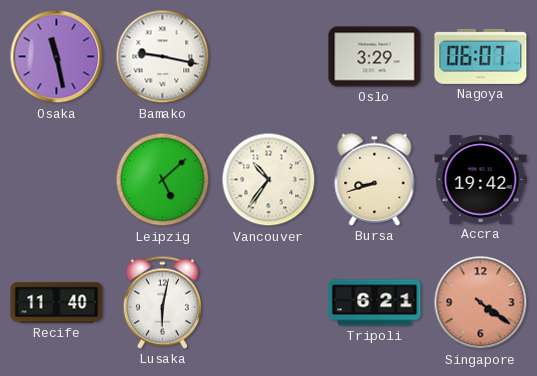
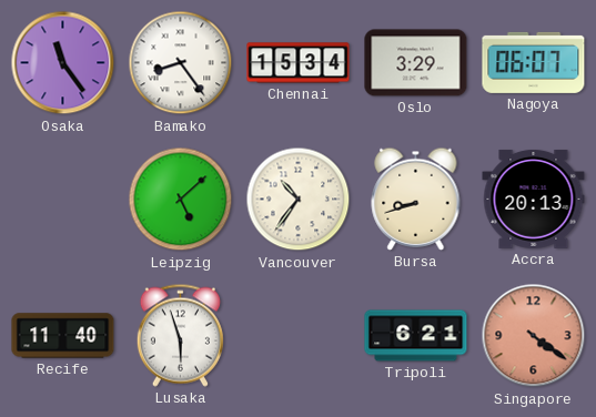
Osaka: 11:28 -> 11:24
Bamako: 9:17 -> 8:24
Chennai: none -> 15:34
Accra: 19:42 -> 20:13
Lusaka: 6:02 -> 5:57
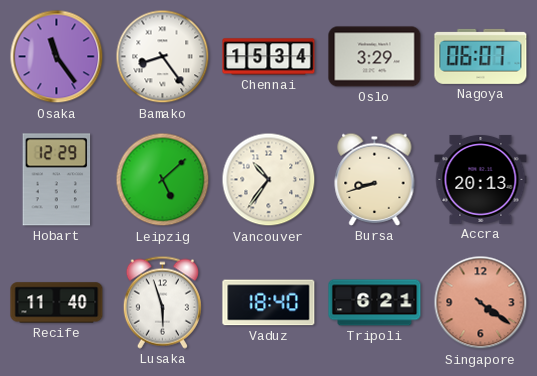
Hobart: none -> 12:29
Vaduz: none -> 18:40
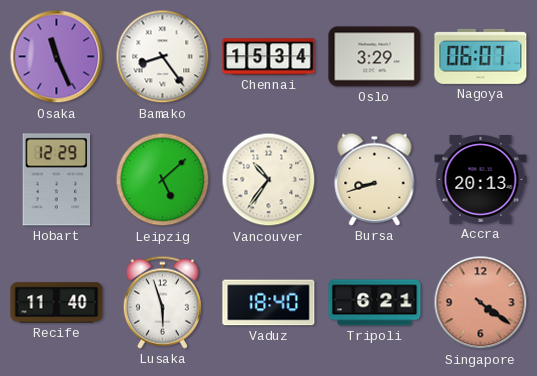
Osaka: 11:24 -> 11:26
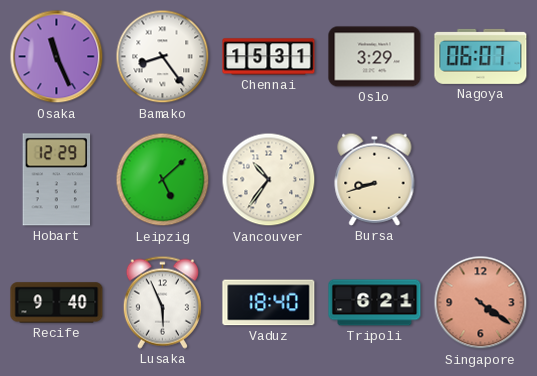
Chennai: 15:34 -> 15:31
Accra: 20:13 -> none
Recife: 11:40 -> 9:40
Lusaka: 5:57 -> 5:56
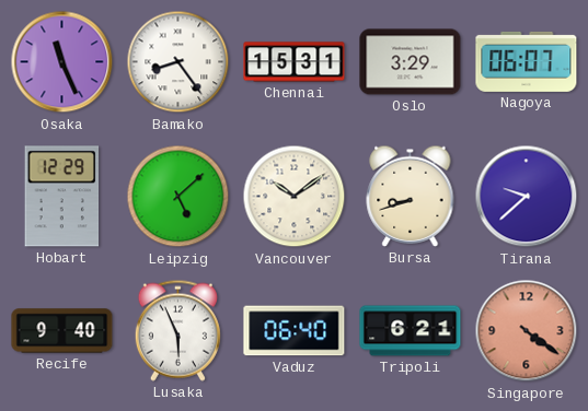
Vancouver: 10:36 -> 10:09
Tirana: none -> 9:38
Vaduz: 18:40 -> 06:40
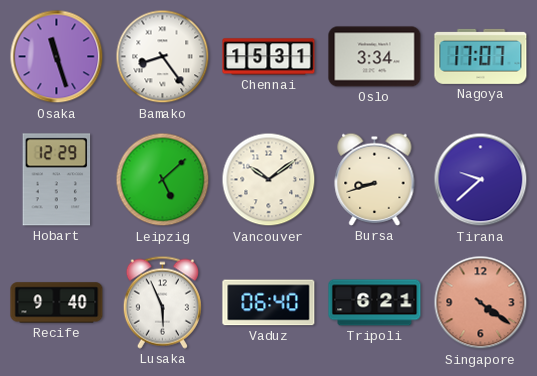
Osaka: 11:26 -> 11:27
Oslo: 3:29 -> 3:34
Nagoya: 06:07 -> 17:07
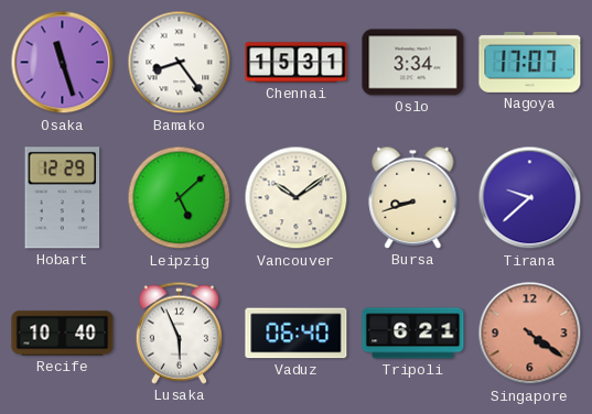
Recife: 9:40 -> 10:40
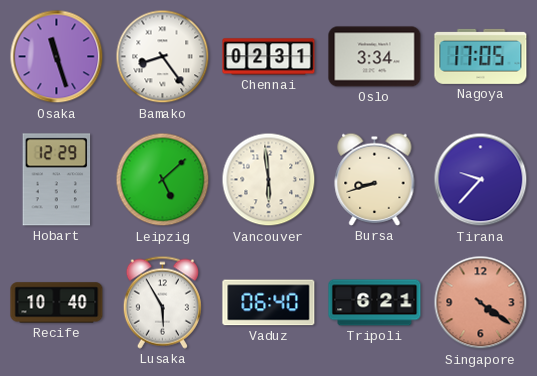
Chennai: 15:31 -> 02:31
Nagoya: 17:07 -> 17:05
Vancouver: 10:09 -> 5:59
Tirana: 9:38 -> 9:37
Lusaka: 5:56 -> 5:55
